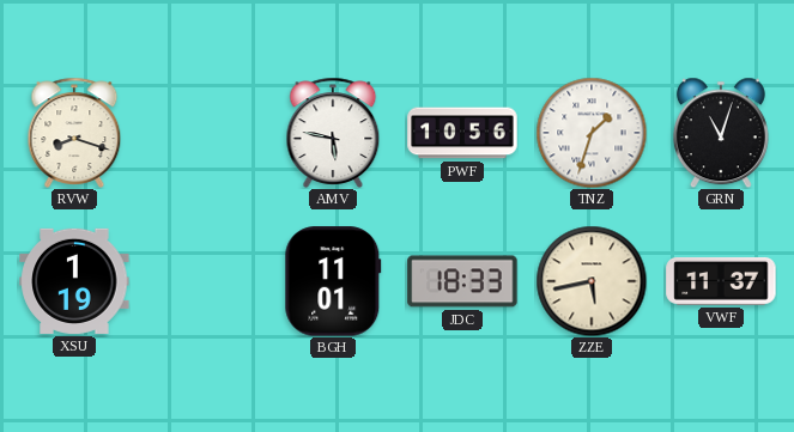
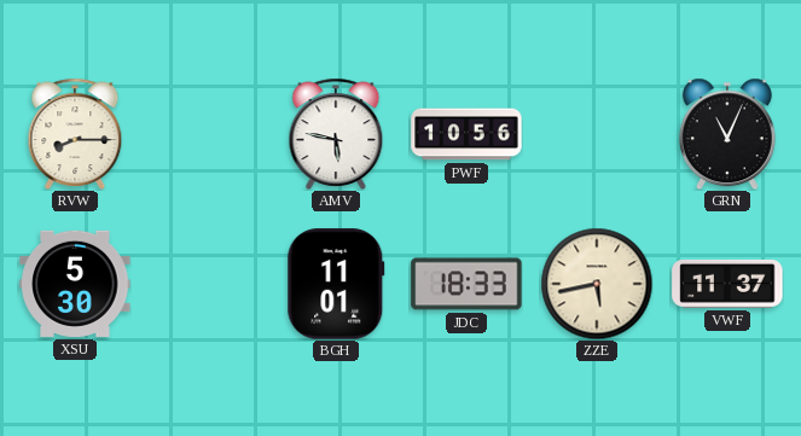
RVW: 8:18 -> 8:15
TNZ: 1:33 -> none
GRN: 11:03 -> 11:04
XSU: 1:19 -> 5:30
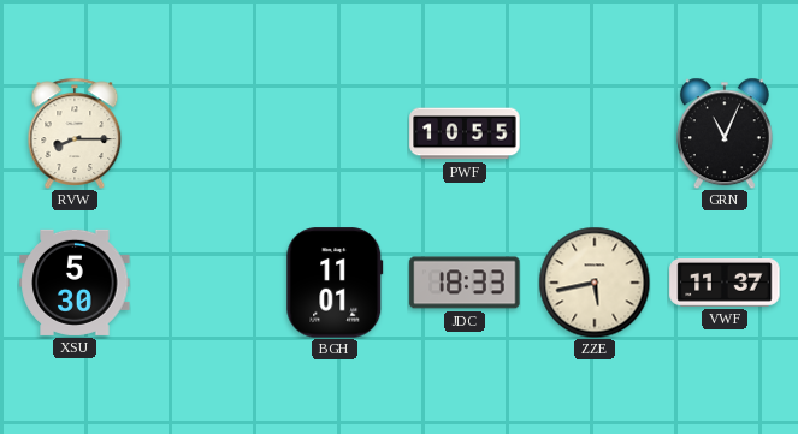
AMV: 5:47 -> none
PWF: 10:56 -> 10:55
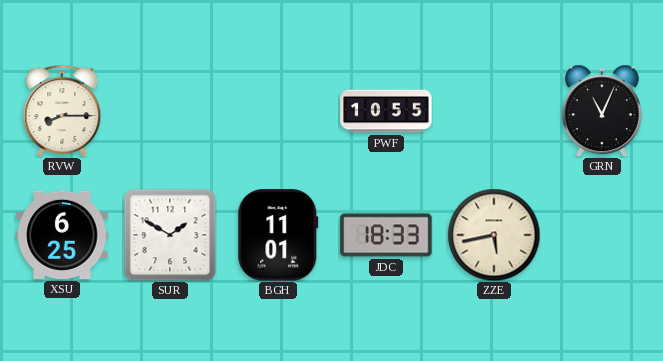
XSU: 5:30 -> 6:25
SUR: none -> 1:50
VWF: 11:37 -> none
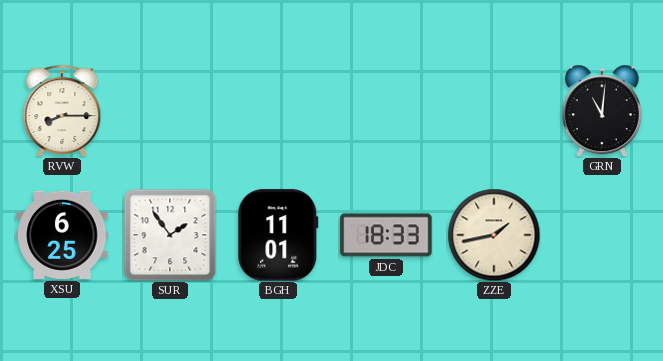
PWF: 10:55 -> none
GRN: 11:04 -> 11:01
SUR: 1:50 -> 1:54
ZZE: 5:43 -> 1:43
